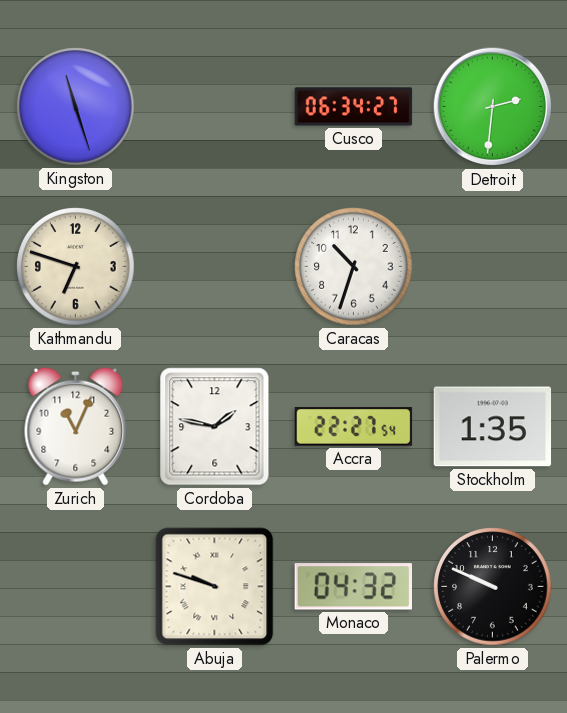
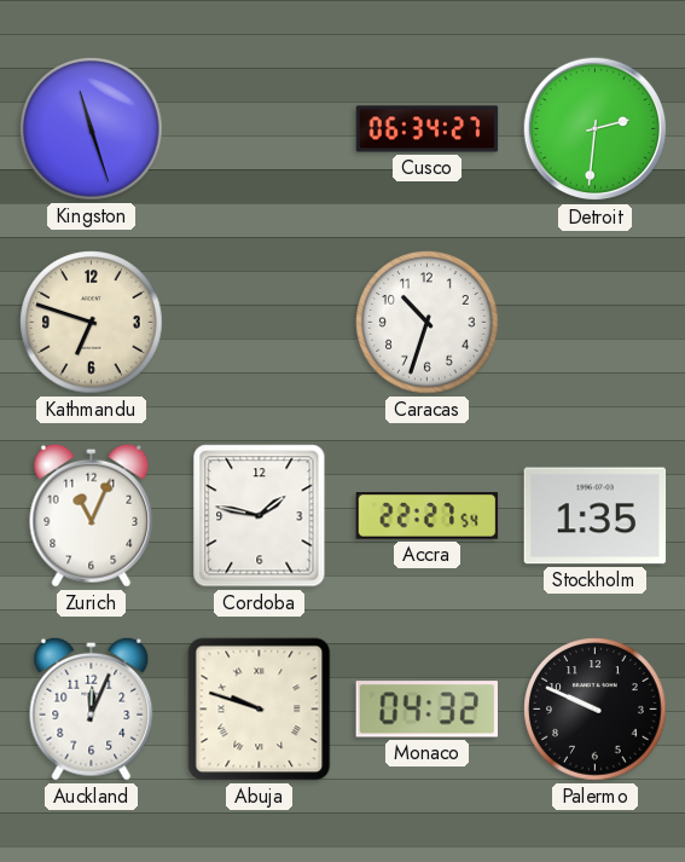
Auckland: none -> 12:04
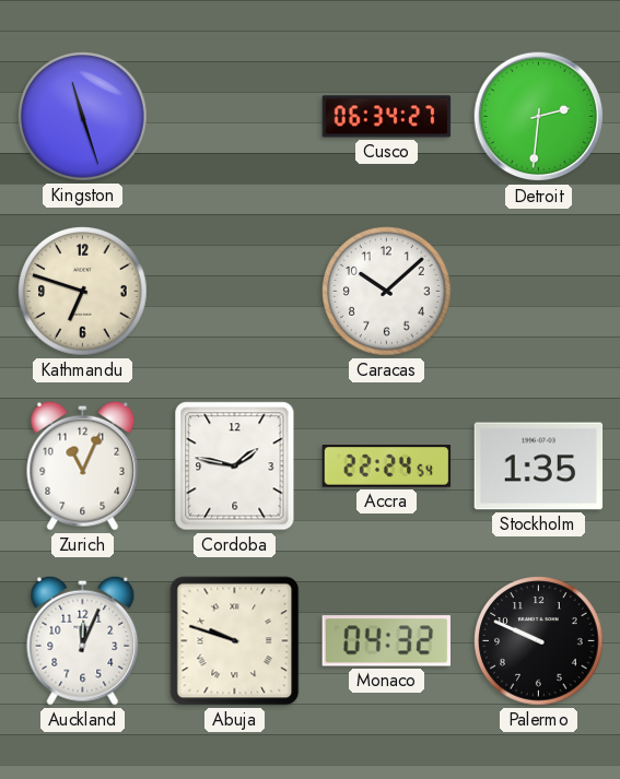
Caracas: 10:33 -> 10:08
Accra: 22:27 -> 22:24
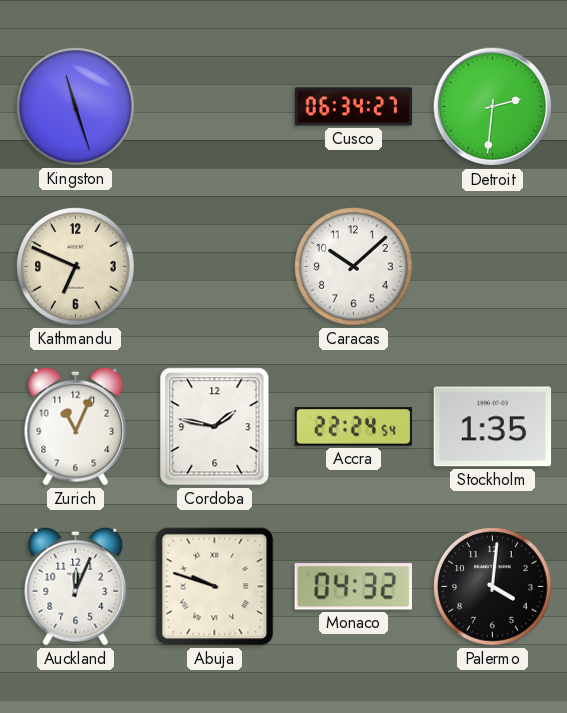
Kathmandu: 6:48 -> 6:49
Palermo: 9:49 -> 4:01
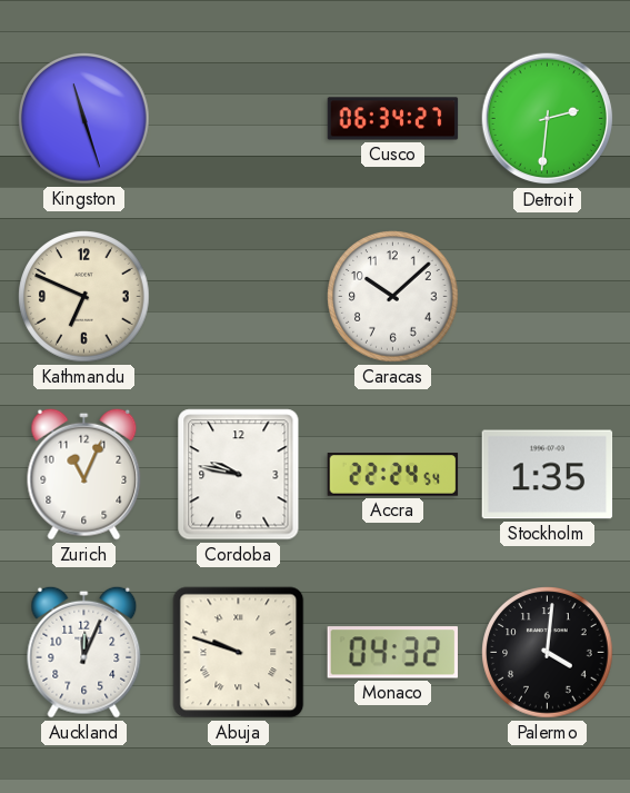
Cordoba: 1:47 -> 9:47
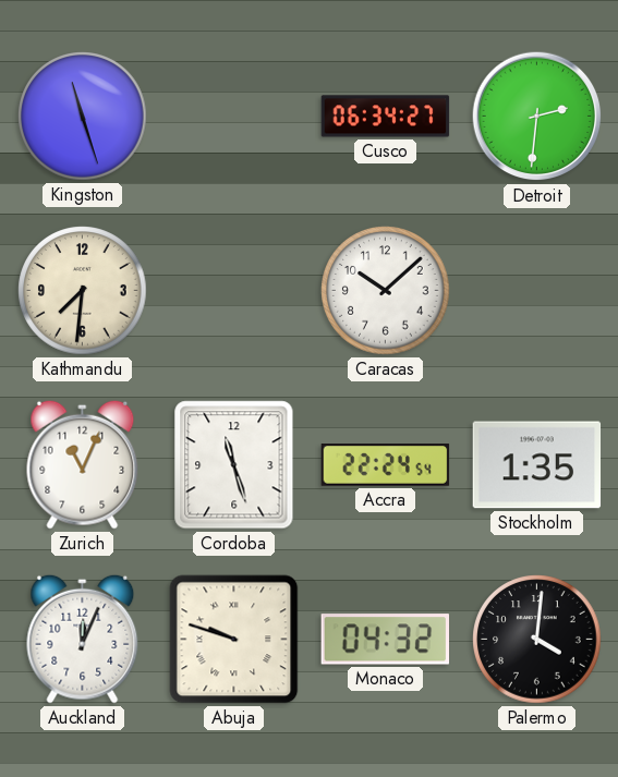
Kathmandu: 6:49 -> 7:31
Cordoba: 9:47 -> 11:27
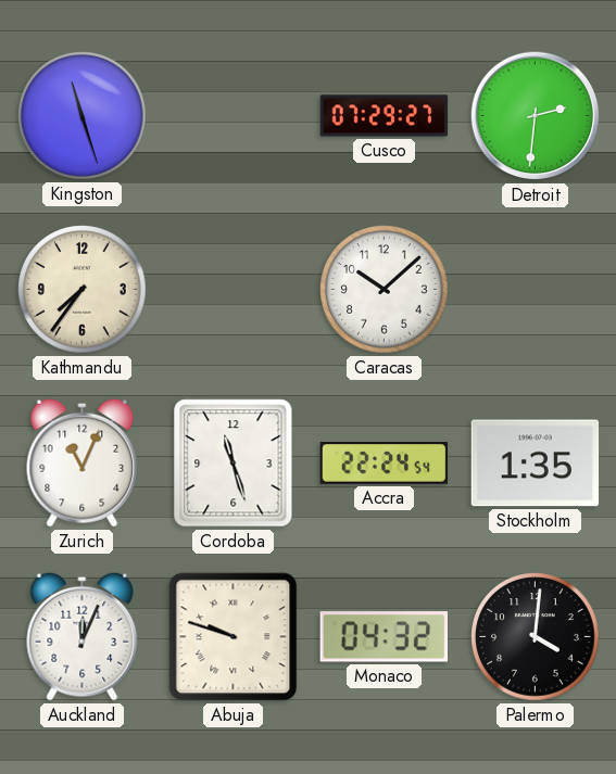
Cusco: 06:34 -> 07:29
Kathmandu: 7:31 -> 7:36
